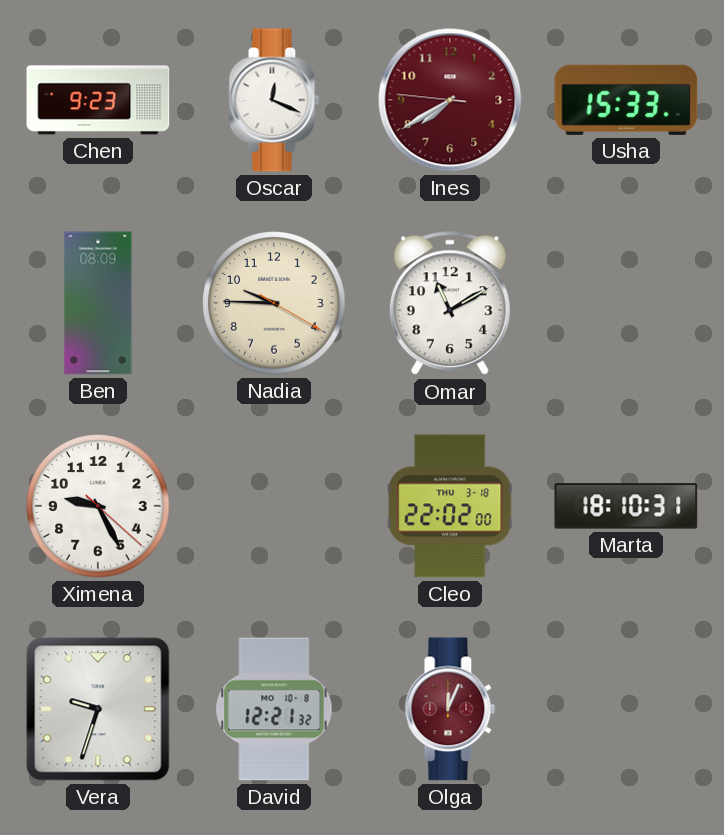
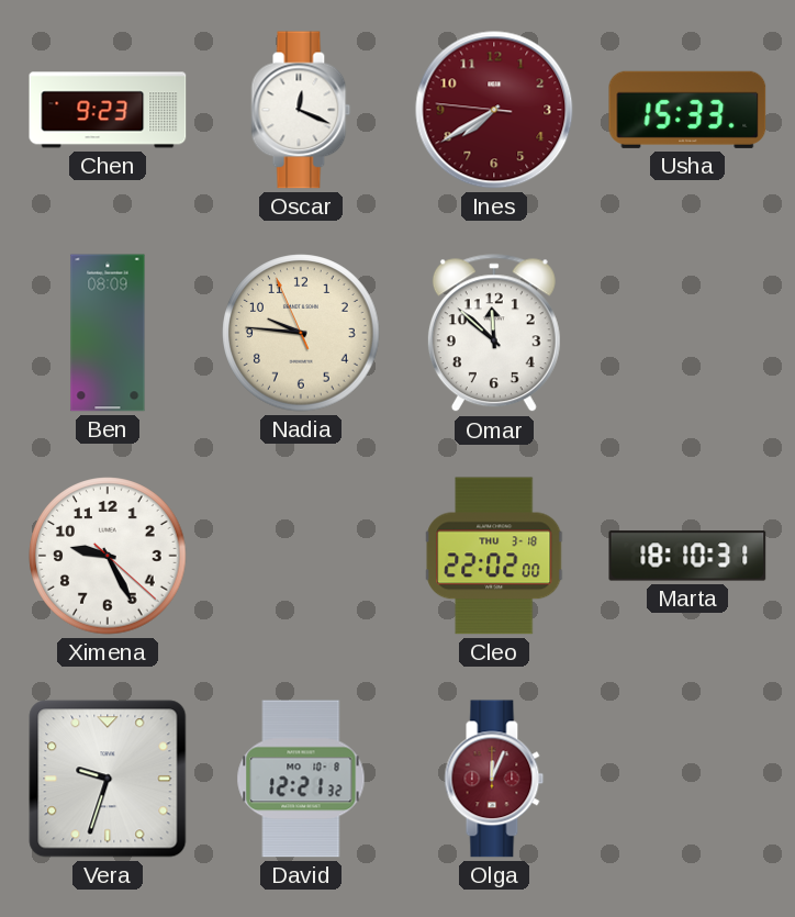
Nadia: 9:45:20 -> 9:45:56
Omar: 11:10 -> 11:52
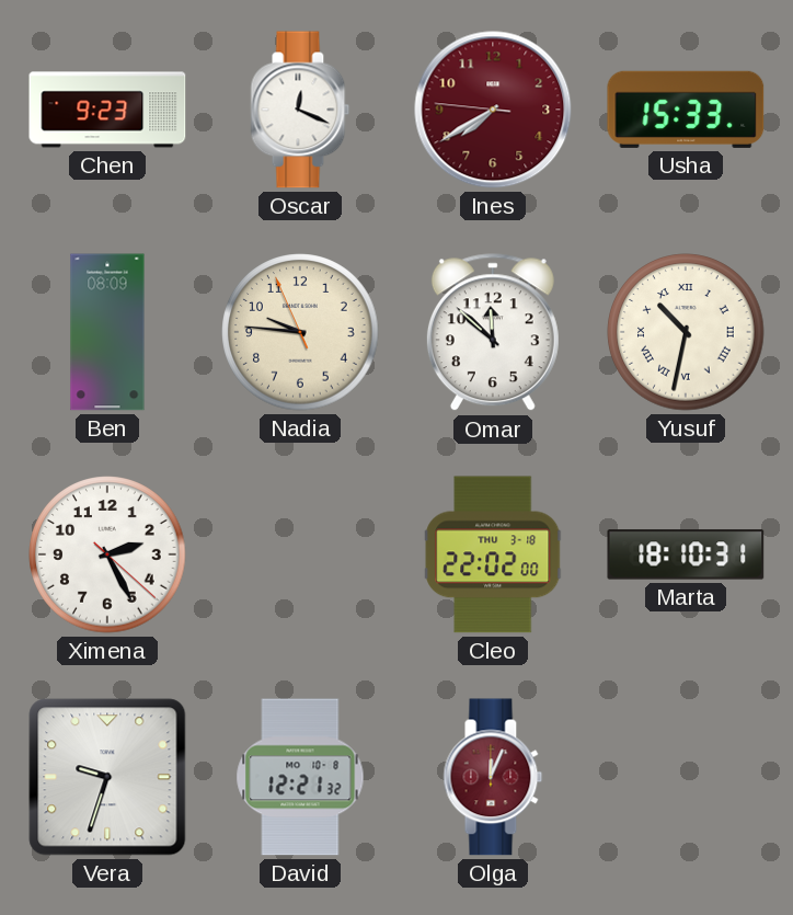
Yusuf: none -> 10:32
Ximena: 9:25 -> 2:25
